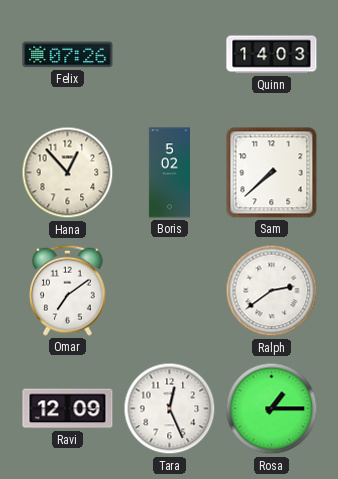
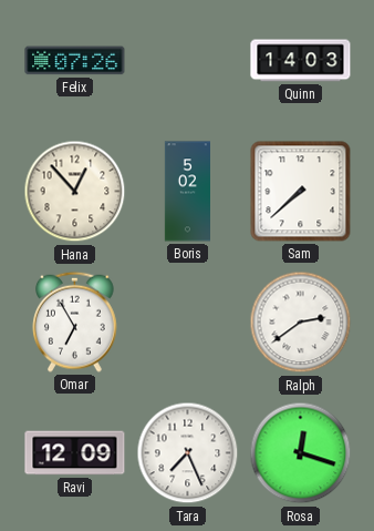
Omar: 7:09 -> 6:55
Tara: 12:26 -> 7:26
Rosa: 1:15 -> 12:18
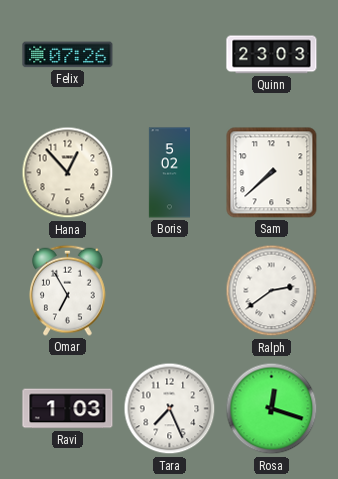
Quinn: 14:03 -> 23:03
Ravi: 12:09 -> 1:03
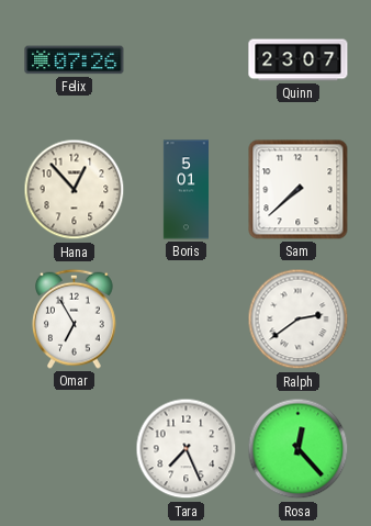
Quinn: 23:03 -> 23:07
Boris: 5:02 -> 5:01
Ravi: 1:03 -> none
Rosa: 12:18 -> 12:23
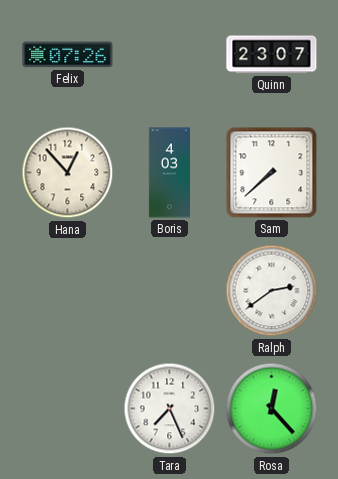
Boris: 5:01 -> 4:03
Omar: 6:55 -> none
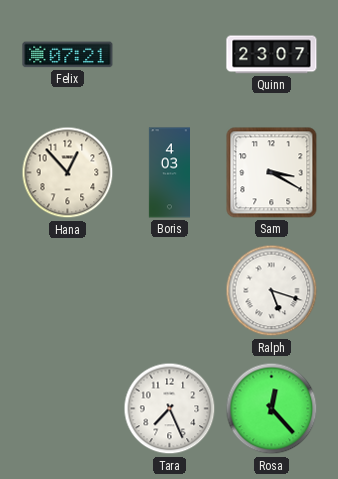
Felix: 07:26 -> 07:21
Sam: 7:38 -> 3:20
Ralph: 2:39 -> 5:18
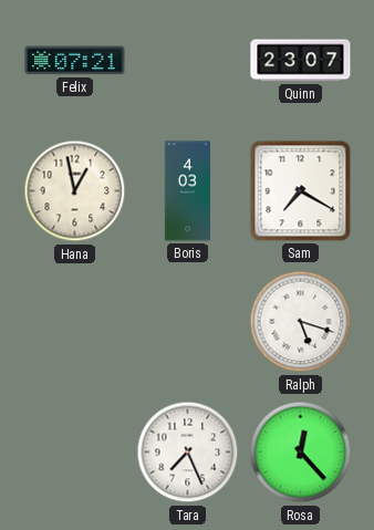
Hana: 12:53 -> 12:58
Sam: 3:20 -> 7:20
